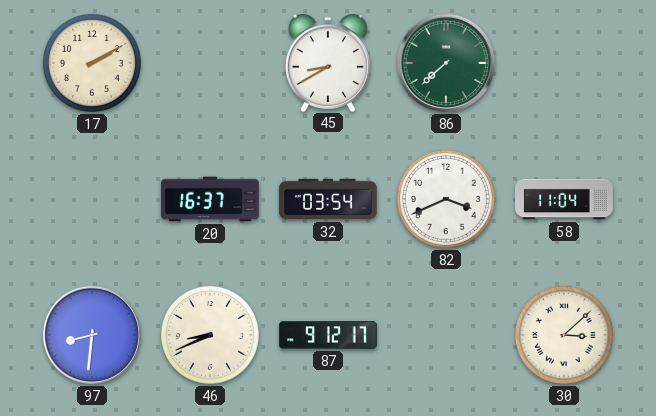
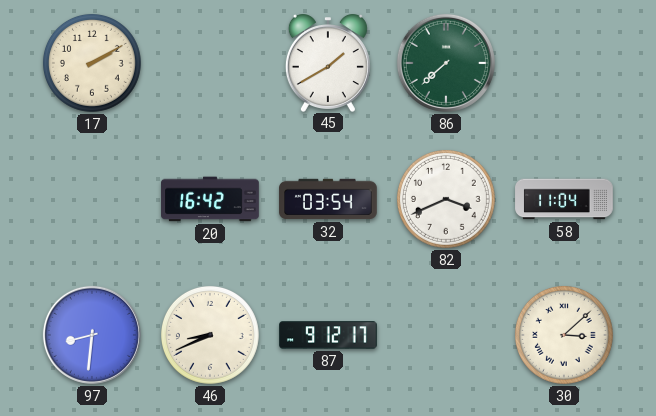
45: 8:40 -> 1:40
20: 16:37 -> 16:42
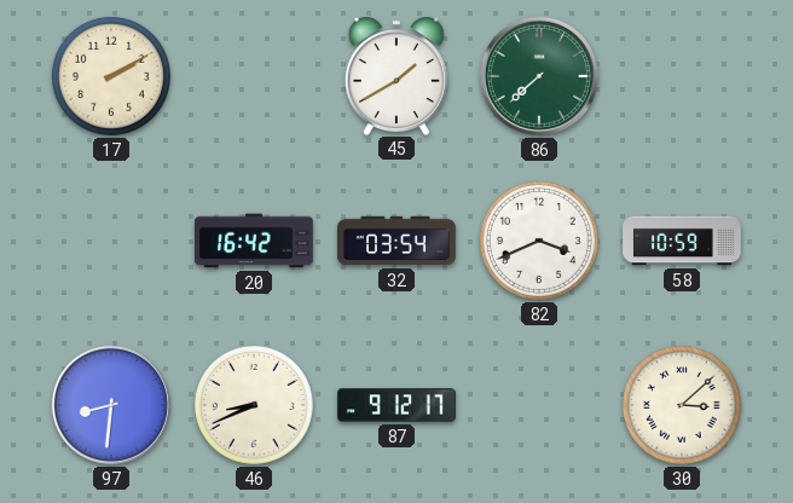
58: 11:04 -> 10:59
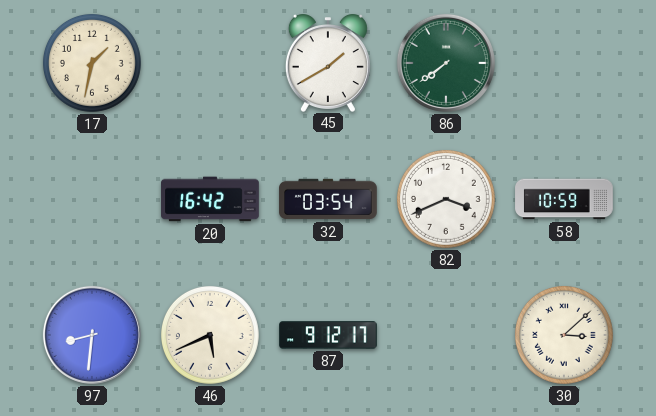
17: 2:10 -> 1:32
86: 7:38 -> 7:39
46: 8:41 -> 5:41
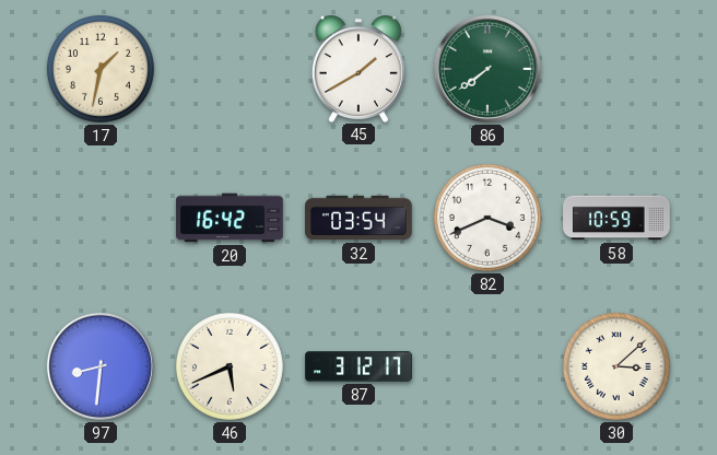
87: 9:12 -> 3:12
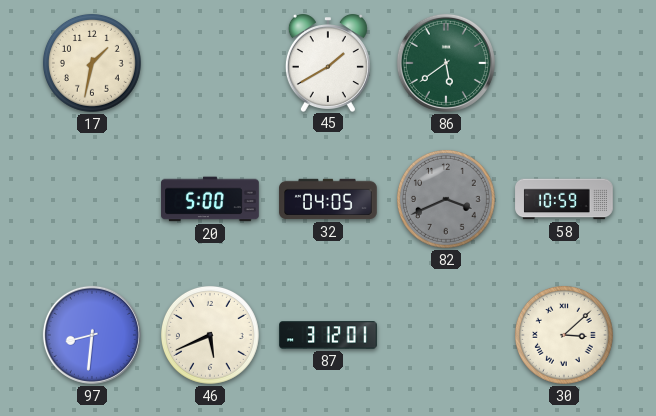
86: 7:39 -> 5:39
20: 16:42 -> 5:00
32: 03:54 -> 04:05
82 dial: white -> grey
87: 3:12:17 -> 3:12:01
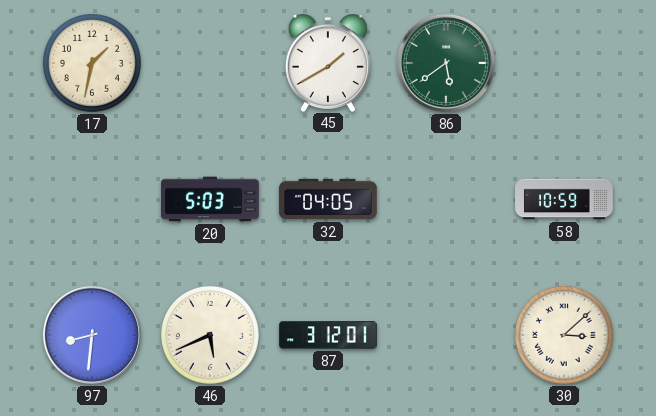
20: 5:00 -> 5:03
82: 3:41 -> none
